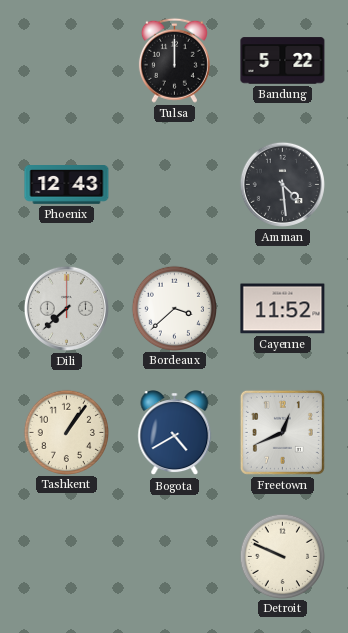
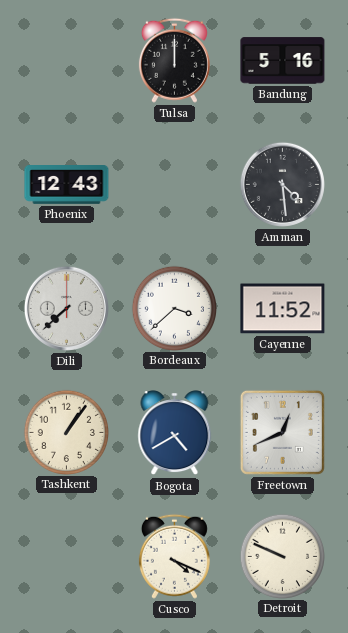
Bandung: 5:22 -> 5:16
Cusco: none -> 4:19
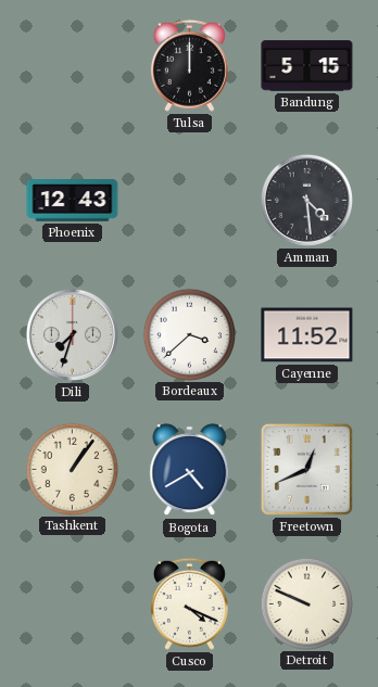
Bandung: 5:16 -> 5:15
Dili: 7:38 -> 7:33
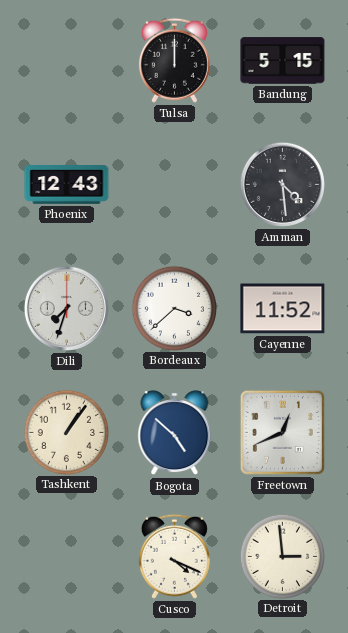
Bogota: 4:40 -> 4:52
Detroit: 9:49 -> 2:59
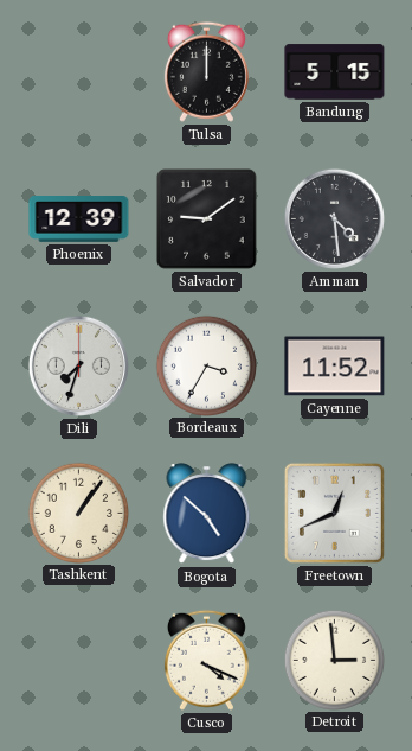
Phoenix: 12:43 -> 12:39
Salvador: none -> 9:09
Bordeaux: 3:38 -> 3:35
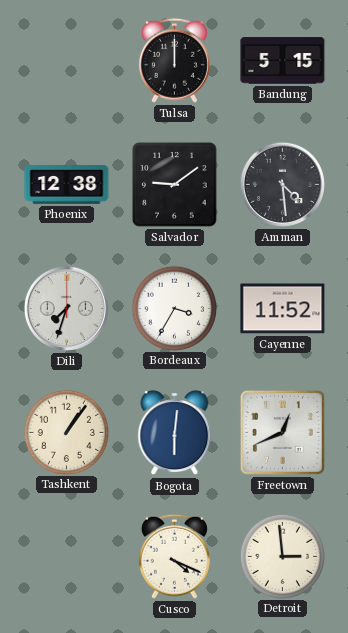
Phoenix: 12:39 -> 12:38
Bogota: 4:52 -> 6:01
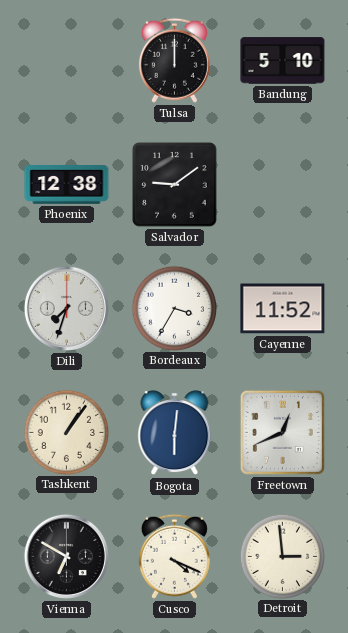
Bandung: 5:15 -> 5:10
Amman: 4:29 -> none
Vienna: none -> 6:50
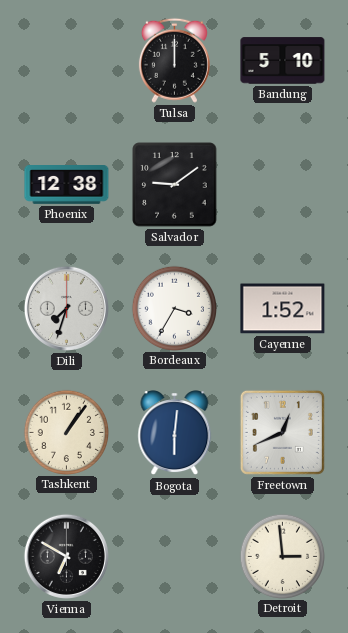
Cayenne: 11:52 -> 1:52
Cusco: 4:19 -> none
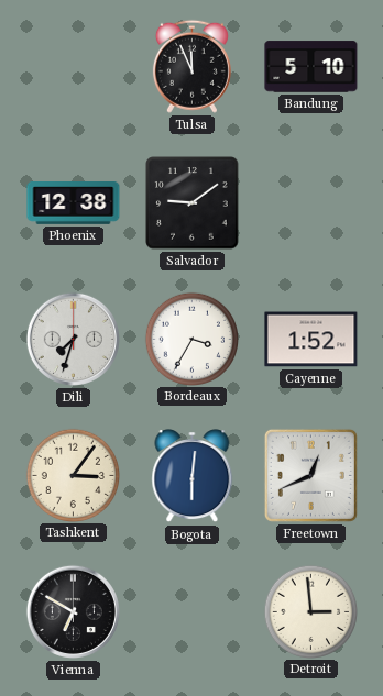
Tulsa: 12:00 -> 11:56
Tashkent: 1:06 -> 3:06
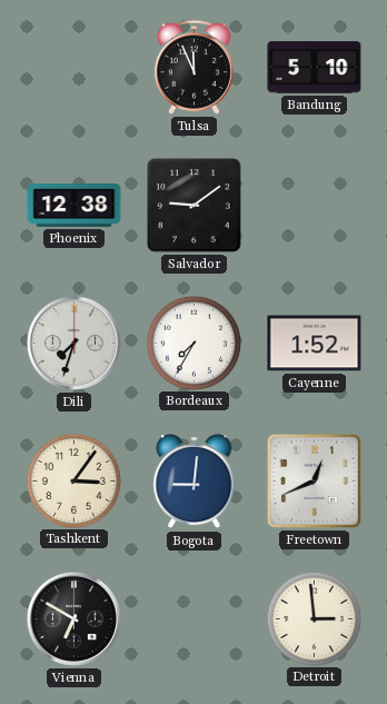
Bordeaux: 3:35 -> 7:35
Bogota: 6:01 -> 9:01
